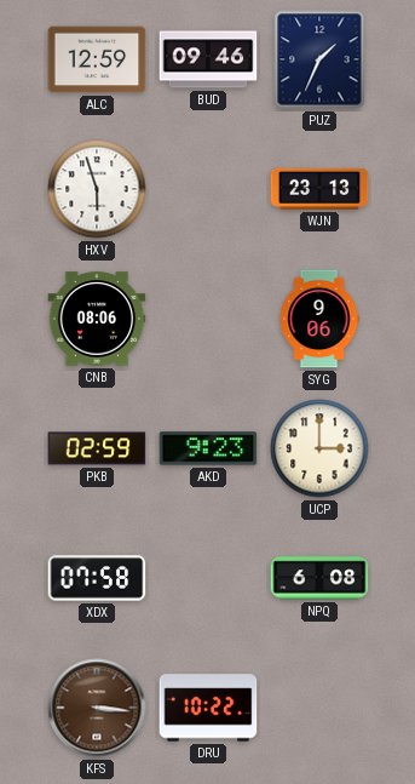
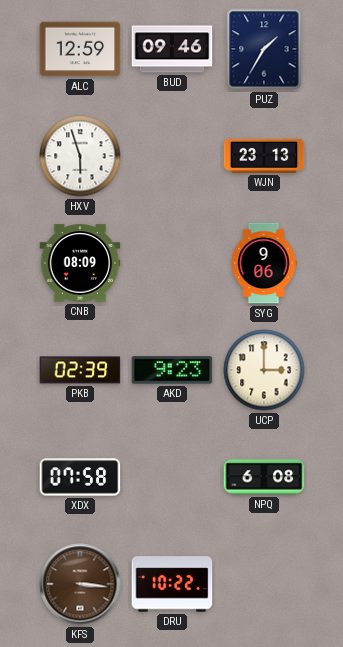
PUZ: 1:34 -> 1:35
CNB: 08:06 -> 08:09
PKB: 02:59 -> 02:39
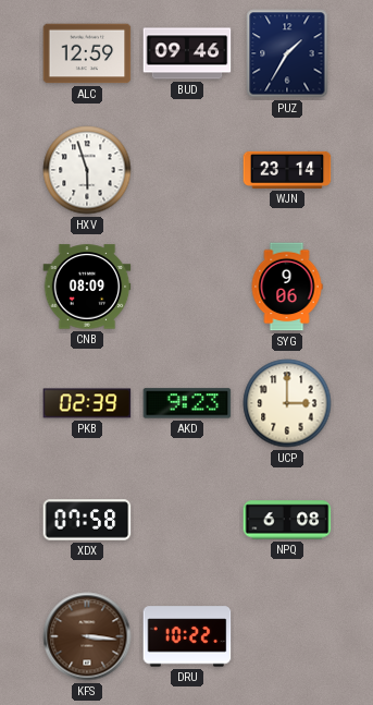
WJN: 23:13 -> 23:14
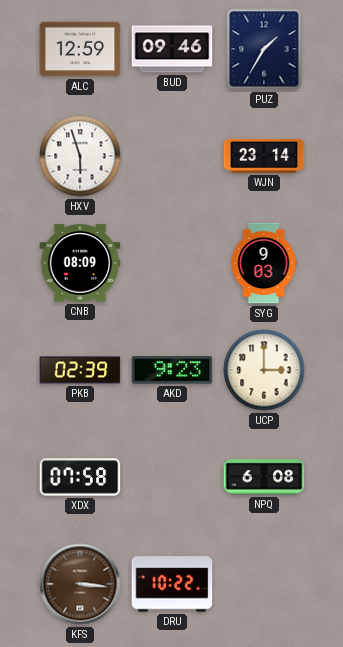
SYG: 9:06 -> 9:03
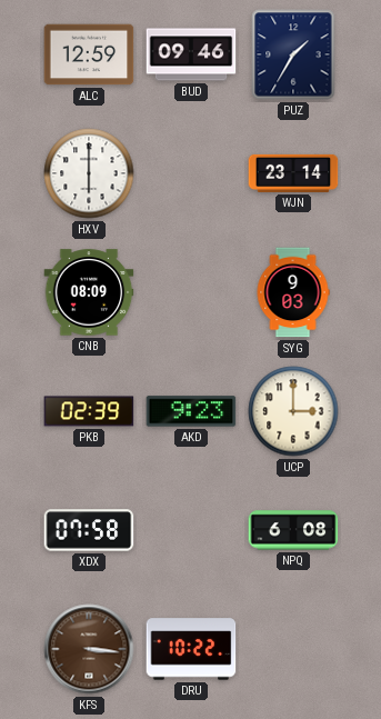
HXV: 5:57 -> 6:00
